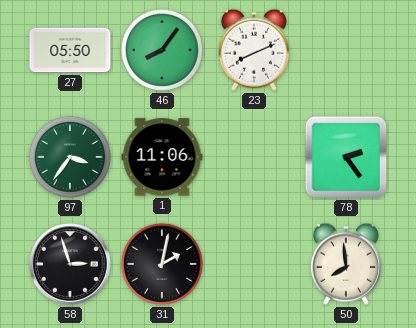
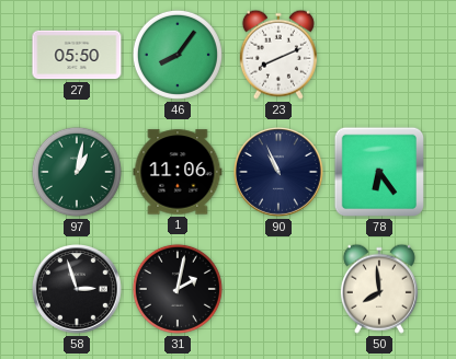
97: 3:36 -> 1:02
90: none -> 10:56
78: 2:24 -> 6:24
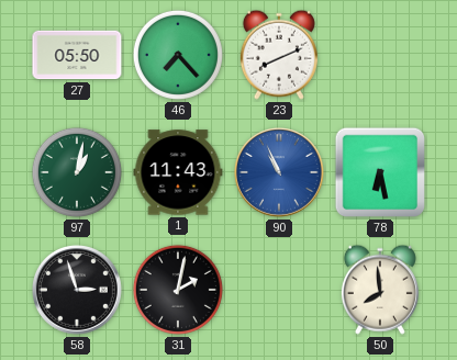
46: 8:06 -> 7:23
1: 11:06 -> 11:43
90 dial: navy -> blue
78: 6:24 -> 6:28
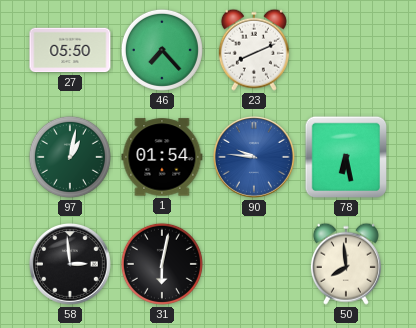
1: 11:43 -> 01:54
90: 10:56 -> 9:46
58: 2:57 -> 2:59
31: 2:02 -> 6:02
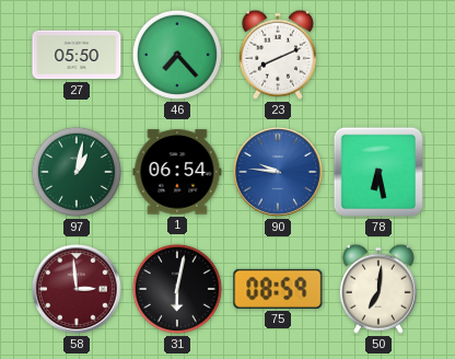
1: 01:54 -> 06:54
58 dial: black -> burgundy
75: none -> 08:59
50: 7:59 -> 7:01
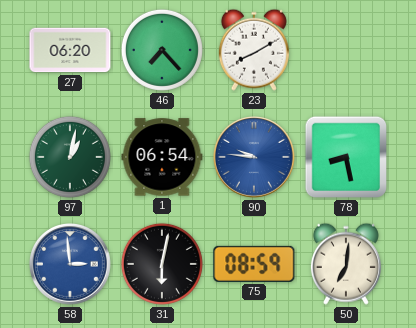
27: 05:50 -> 06:20
23: 8:11 -> 8:10
78: 6:28 -> 8:28
58 dial: burgundy -> blue
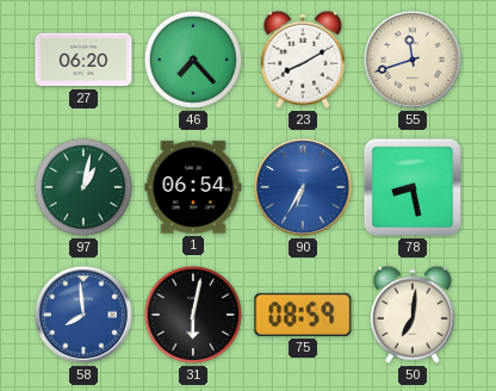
55: none -> 11:42
90: 9:46 -> 6:35
58: 2:59 -> 7:59
